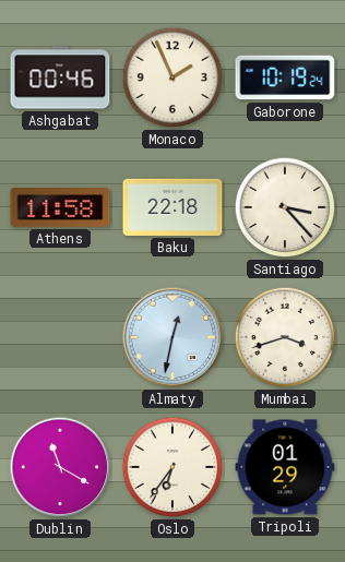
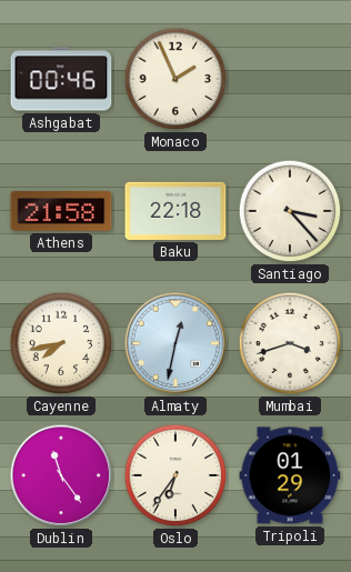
Gaborone: 10:19 -> none
Athens: 11:58 -> 21:58
Cayenne: none -> 7:43
Dublin: 11:20 -> 11:24
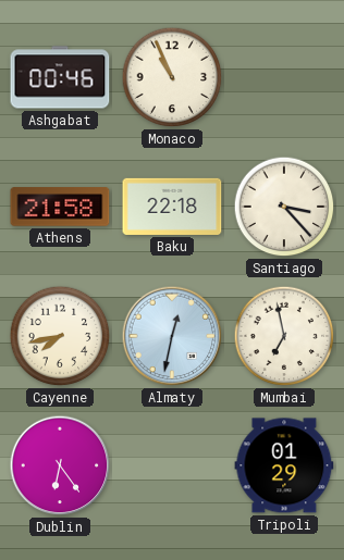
Monaco: 1:56 -> 10:56
Mumbai: 3:42 -> 6:58
Dublin: 11:24 -> 6:24
Oslo: 6:36 -> none
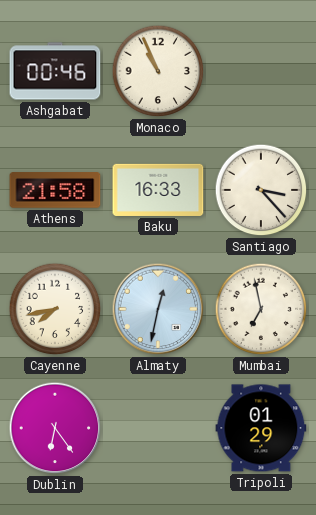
Baku: 22:18 -> 16:33
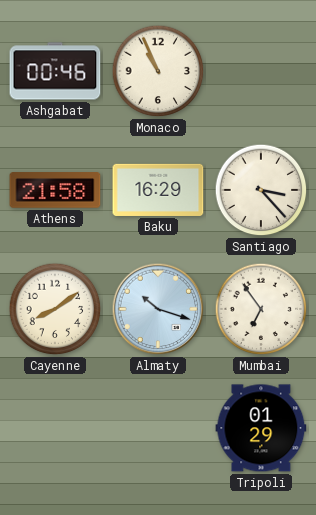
Baku: 16:33 -> 16:29
Cayenne: 7:43 -> 8:09
Almaty: 12:32 -> 10:18
Mumbai: 6:58 -> 6:54
Dublin: 6:24 -> none
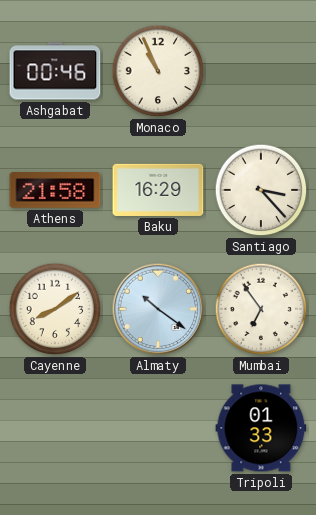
Almaty: 10:18 -> 10:21
Tripoli: 01:29 -> 01:33
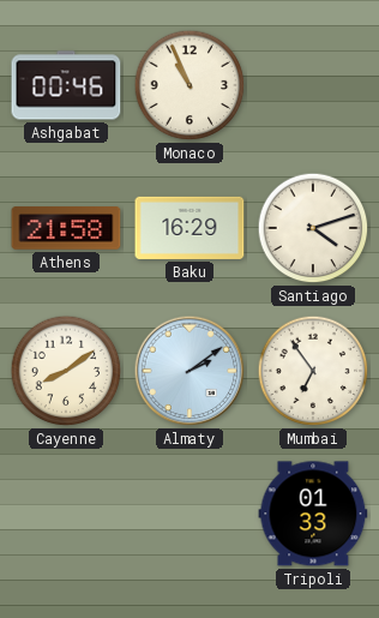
Santiago: 3:23 -> 4:12
Almaty: 10:21 -> 2:09
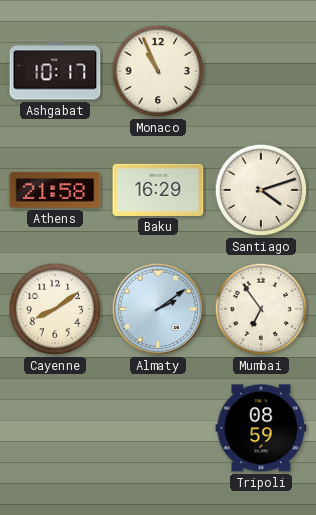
Ashgabat: 00:46 -> 10:17
Tripoli: 01:33 -> 08:59
